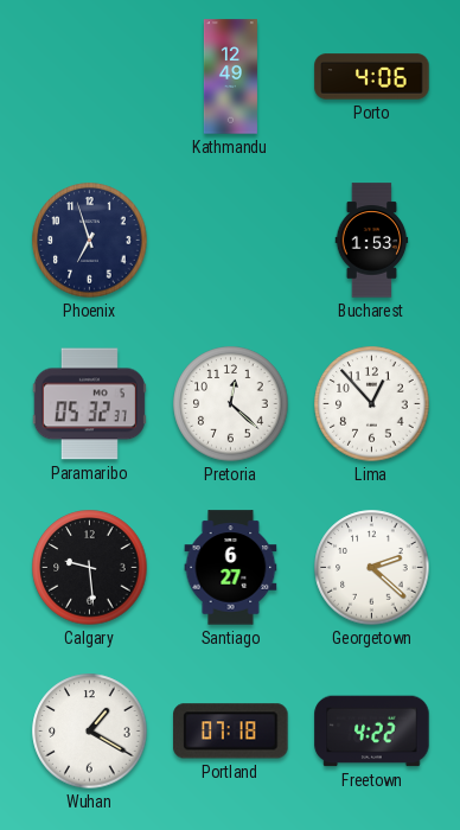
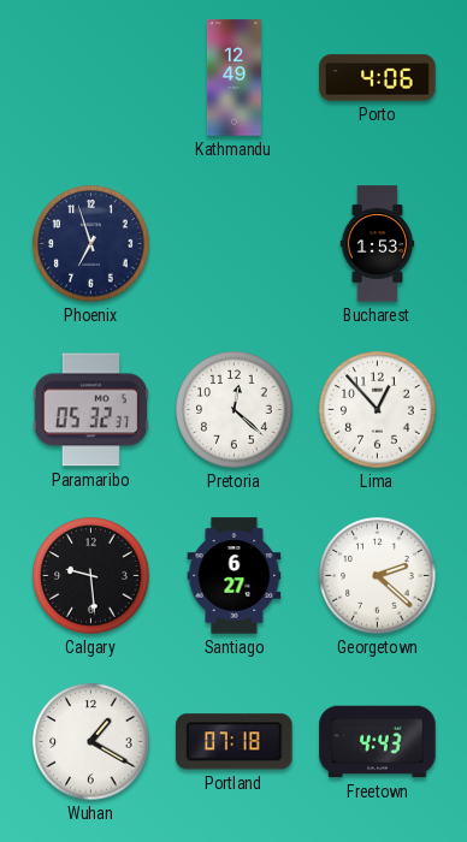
Freetown: 4:22 -> 4:43
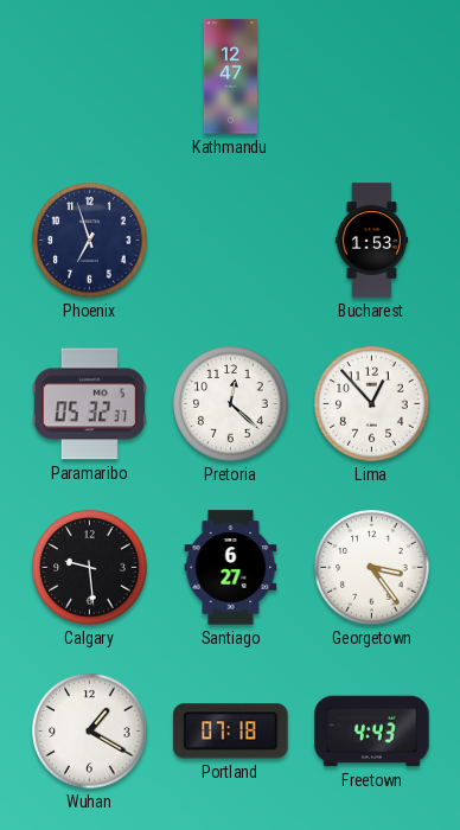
Kathmandu: 12:49 -> 12:47
Porto: 4:06 -> none
Georgetown: 2:22 -> 3:24
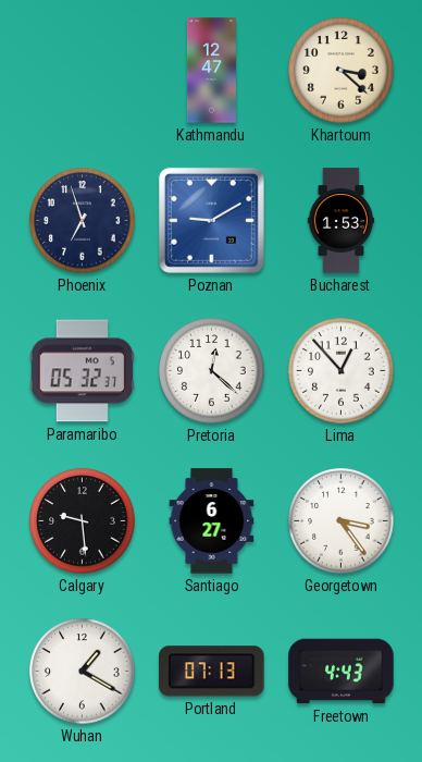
Khartoum: none -> 3:22
Poznan: none -> 9:10
Portland: 07:18 -> 07:13
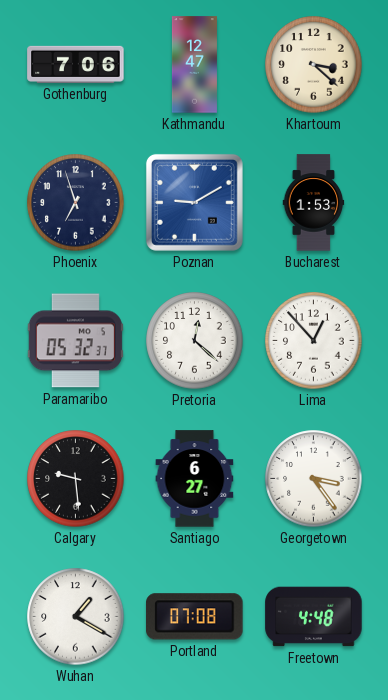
Gothenburg: none -> 7:06
Portland: 07:13 -> 07:08
Freetown: 4:43 -> 4:48
